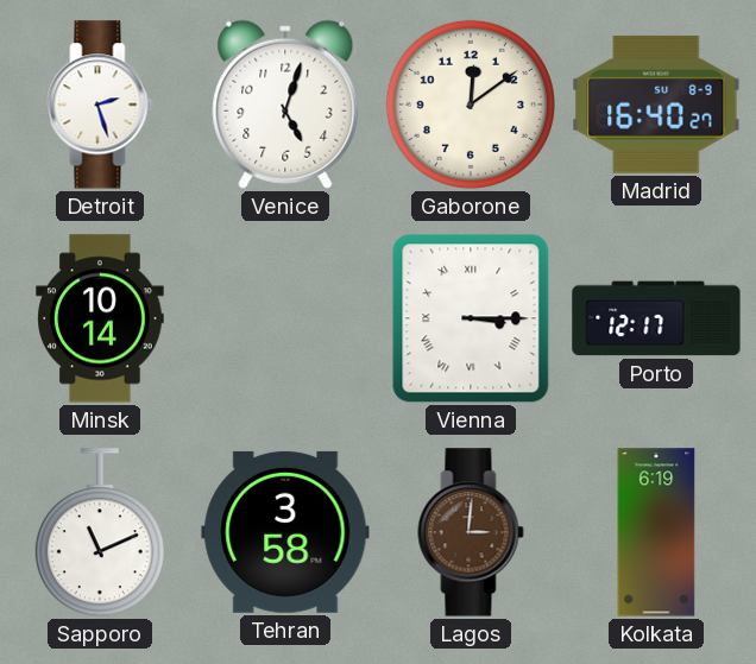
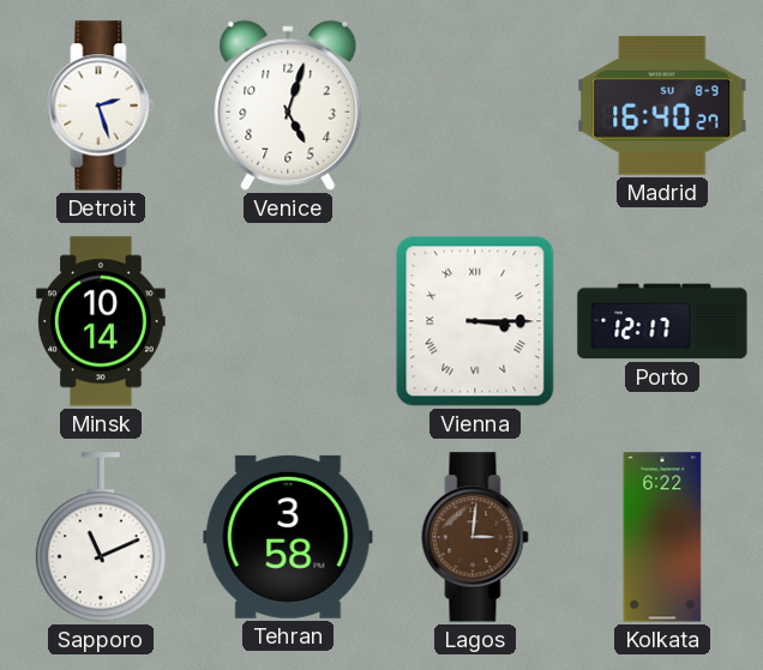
Gaborone: 12:09 -> none
Kolkata: 6:19 -> 6:22
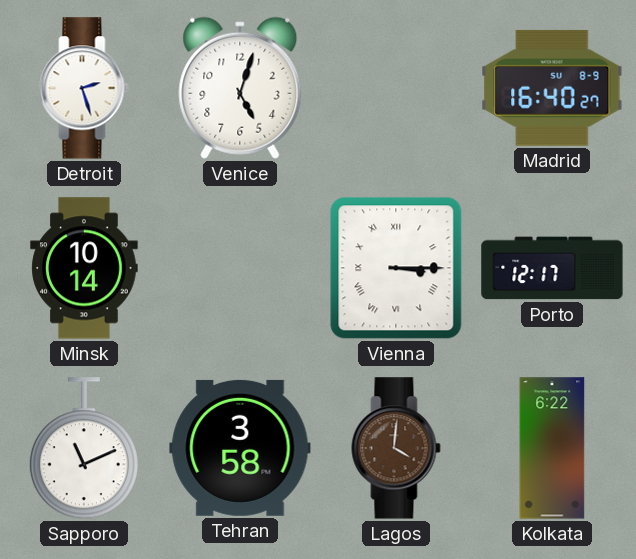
Lagos: 3:01 -> 4:01
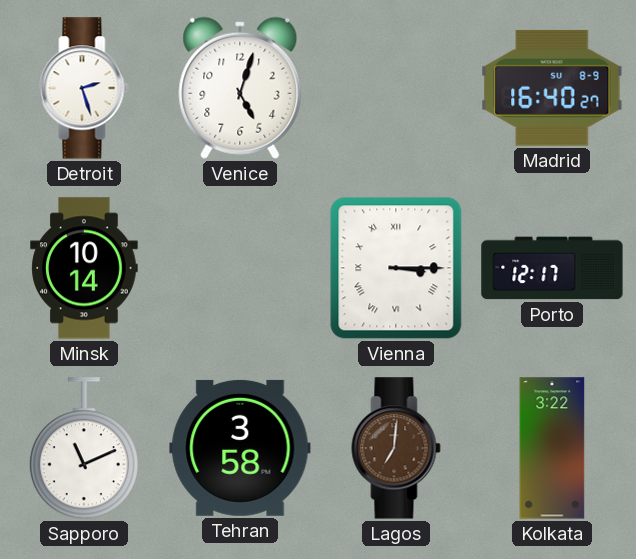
Lagos: 4:01 -> 7:01
Kolkata: 6:22 -> 3:22
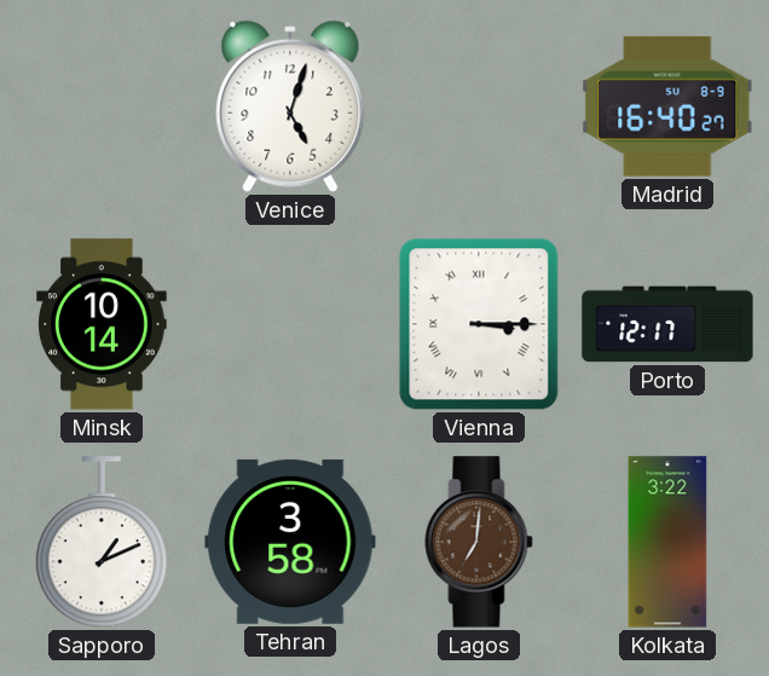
Detroit: 2:27 -> none
Sapporo: 11:11 -> 1:11
